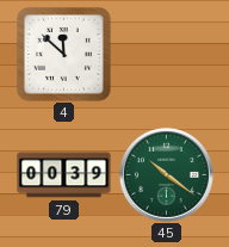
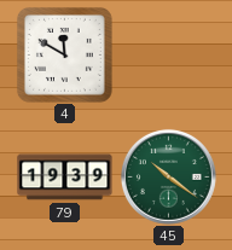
4: 11:52 -> 11:50
79: 00:39 -> 19:39
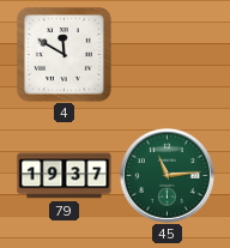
79: 19:39 -> 19:37
45: 10:21 -> 11:14
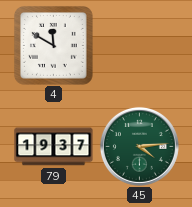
45: 11:14 -> 4:14
